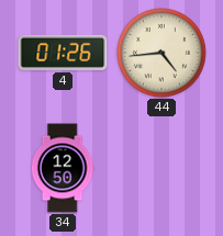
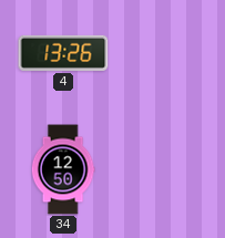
4: 01:26 -> 13:26
44: 4:44 -> none
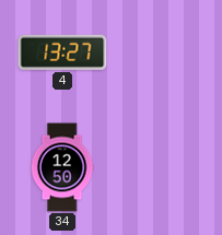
4: 13:26 -> 13:27
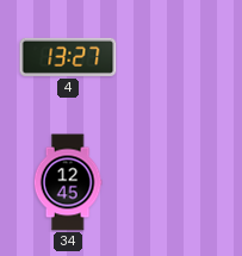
34: 12:50 -> 12:45
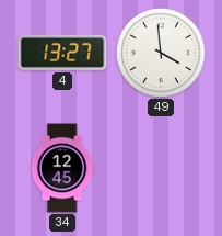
49: none -> 3:59
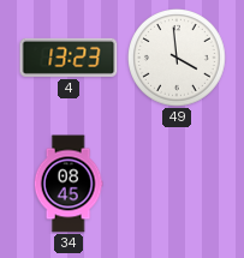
4: 13:27 -> 13:23
34: 12:45 -> 08:45
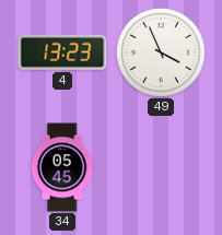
49: 3:59 -> 3:56
34: 08:45 -> 05:45
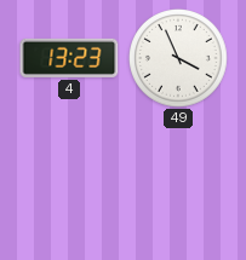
34: 05:45 -> none
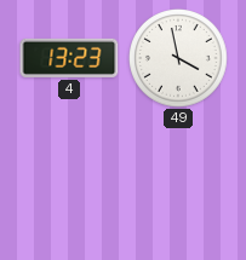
49: 3:56 -> 3:58
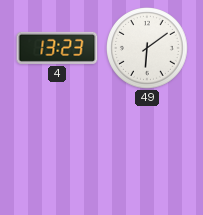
49: 3:58 -> 6:09
